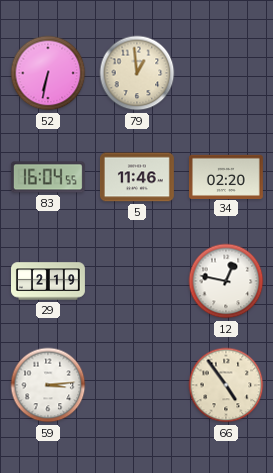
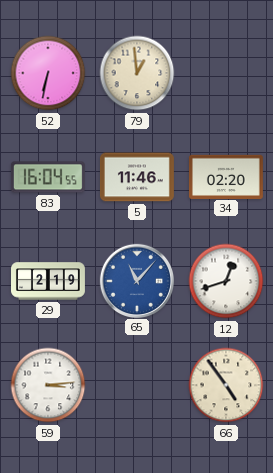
65: none -> 11:07
12: 12:47 -> 12:42
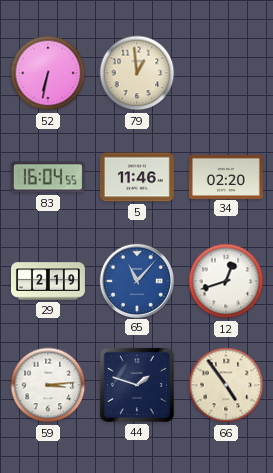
44: none -> 1:48
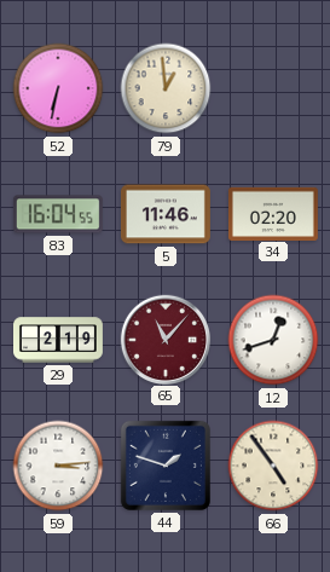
65 dial: blue -> burgundy
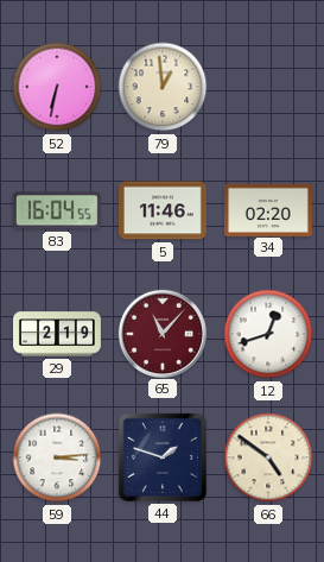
66: 4:54 -> 4:51
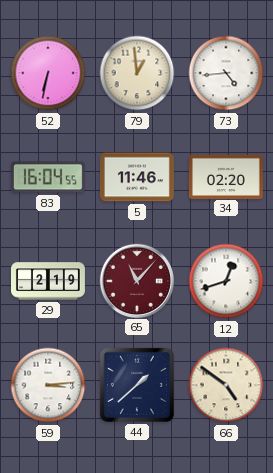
73: none -> 4:44
44: 1:48 -> 1:38
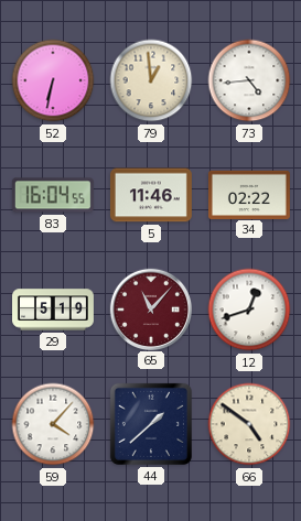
34: 02:20 -> 02:22
29: 2:19 -> 5:19
59: 3:14 -> 4:07
